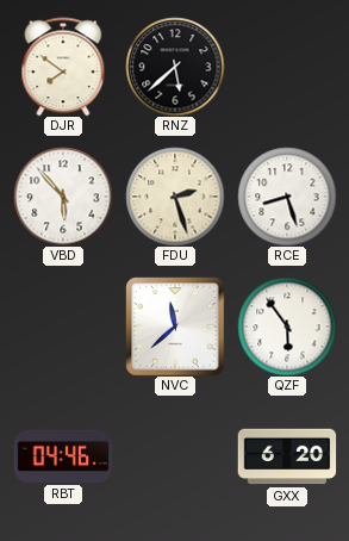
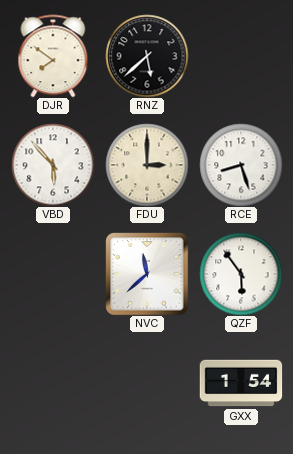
FDU: 2:27 -> 3:00
RBT: 04:46 -> none
GXX: 6:20 -> 1:54
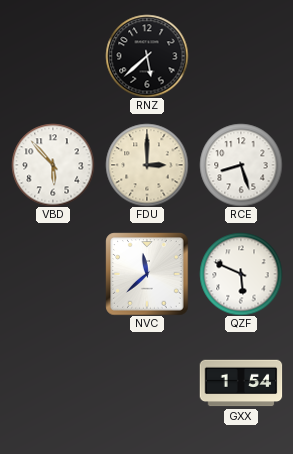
DJR: 7:51 -> none
QZF: 5:54 -> 5:49
